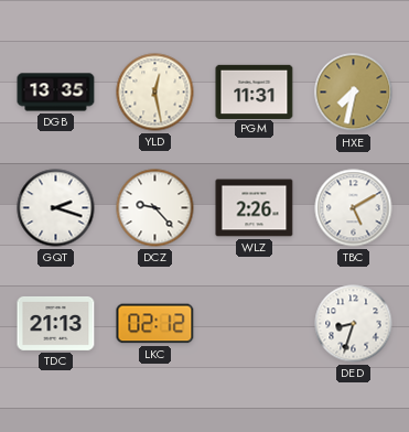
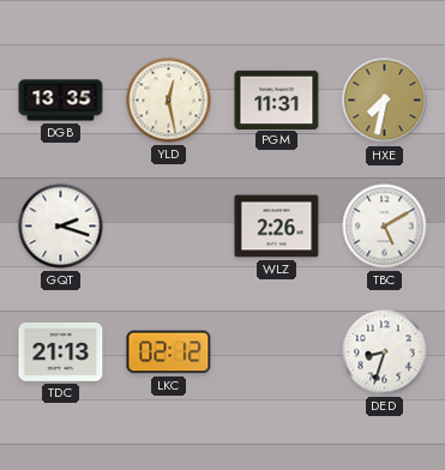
DCZ: 9:23 -> none
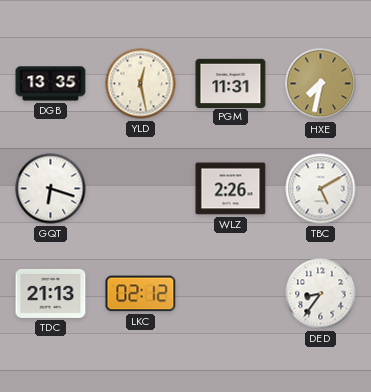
GQT: 2:18 -> 6:18
DED: 8:33 -> 8:36
